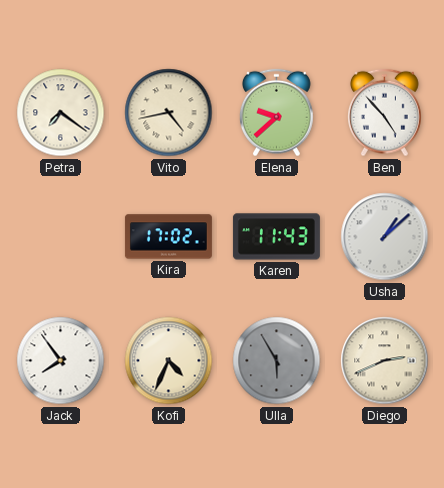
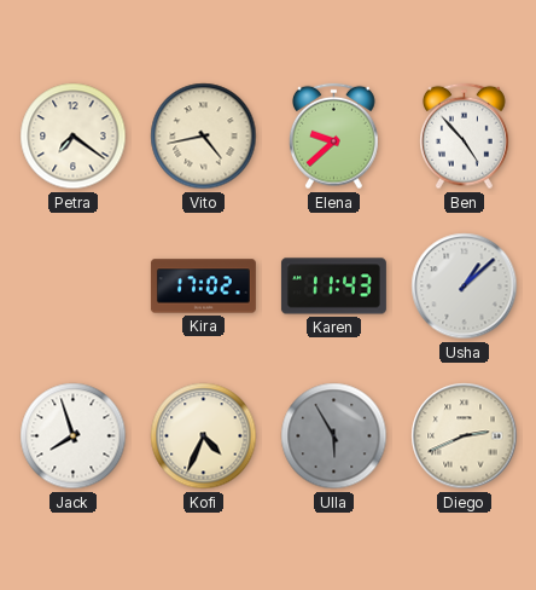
Jack: 7:54 -> 7:57
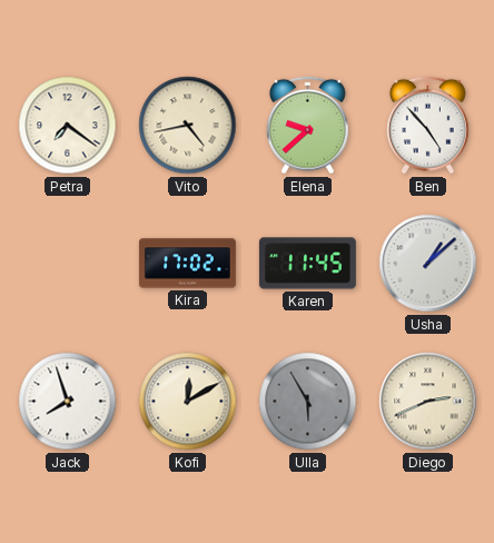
Karen: 11:43 -> 11:45
Kofi: 4:34 -> 12:10
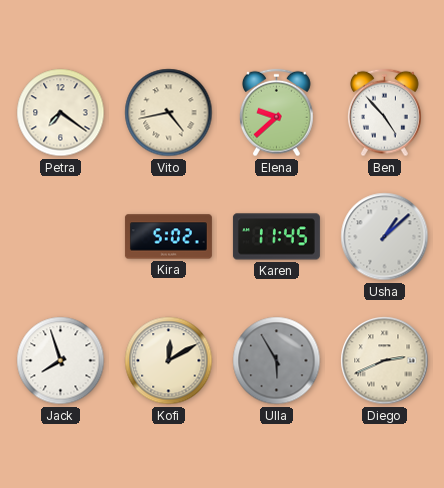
Kira: 17:02 -> 5:02
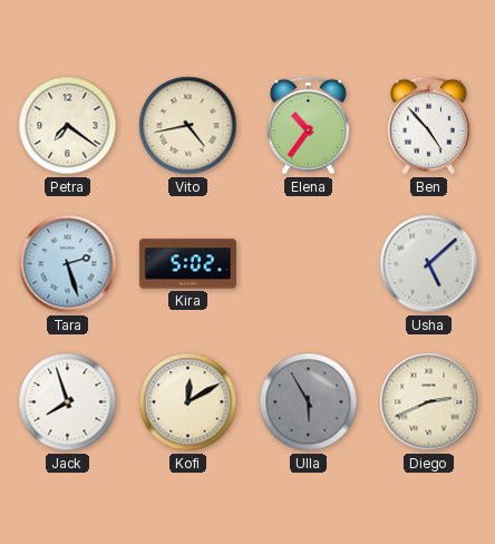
Elena: 9:38 -> 10:36
Tara: none -> 2:27
Karen: 11:45 -> none
Usha: 1:08 -> 5:08
